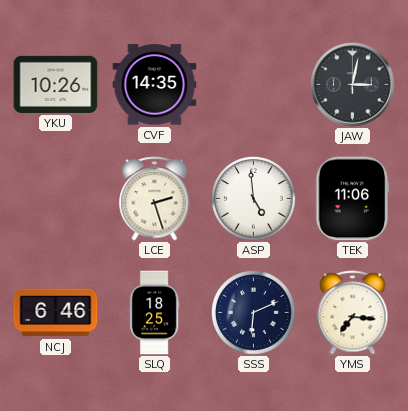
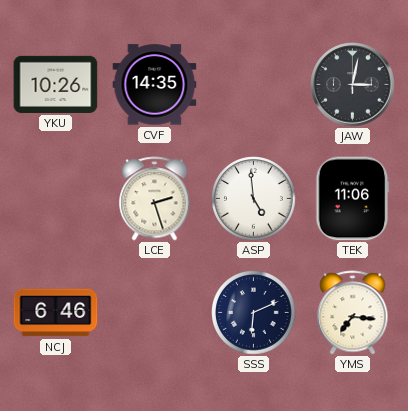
SLQ: 18:25 -> none
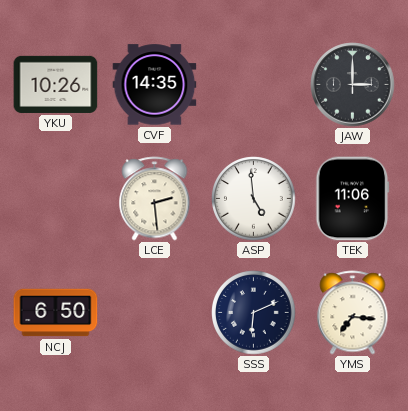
JAW: 3:02 -> 3:00
LCE: 2:27 -> 2:29
NCJ: 6:46 -> 6:50
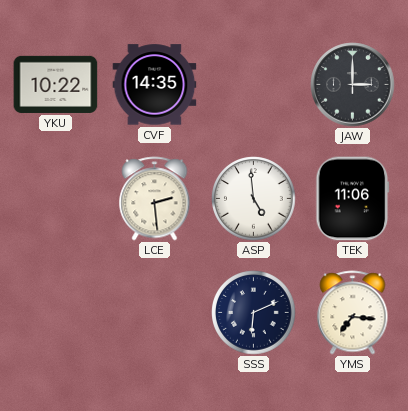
YKU: 10:26 -> 10:22
NCJ: 6:50 -> none
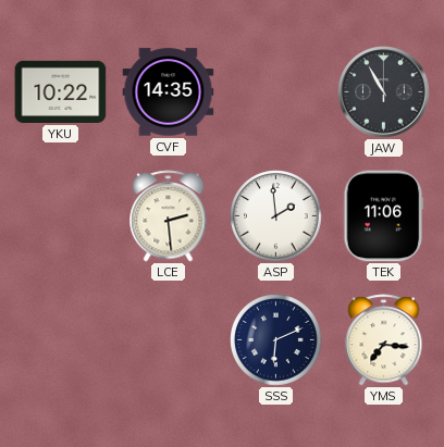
JAW: 3:00 -> 10:55
ASP: 4:59 -> 1:59
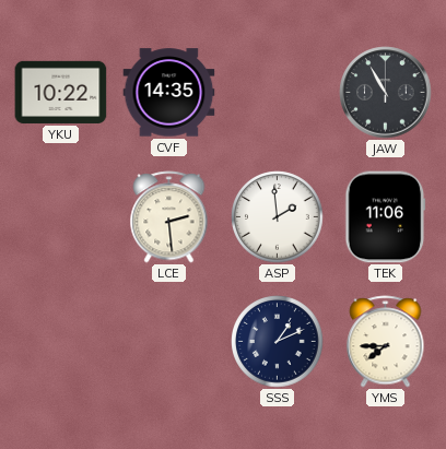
SSS: 6:11 -> 1:11
YMS: 7:16 -> 7:45
